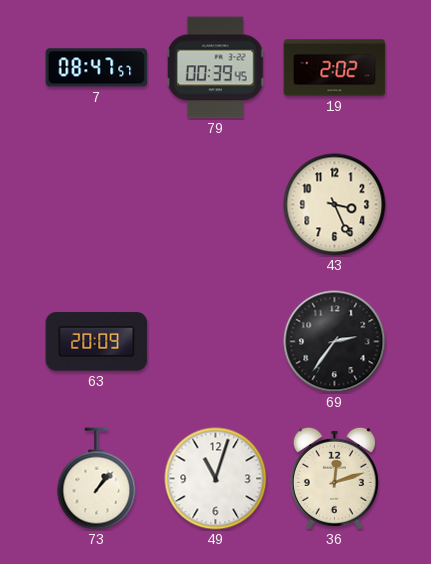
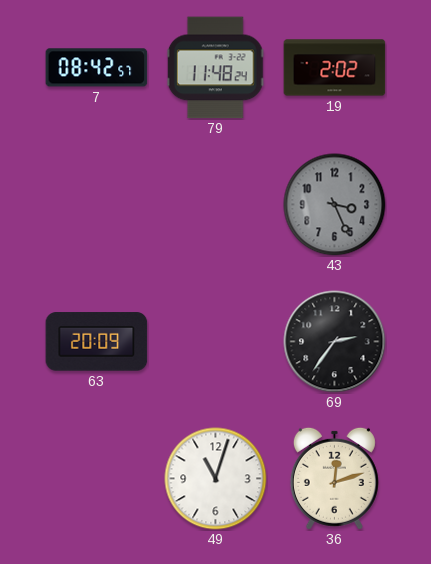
7: 08:47 -> 08:42
79: 00:39 -> 11:48
43 dial: cream -> grey
73: 1:07 -> none
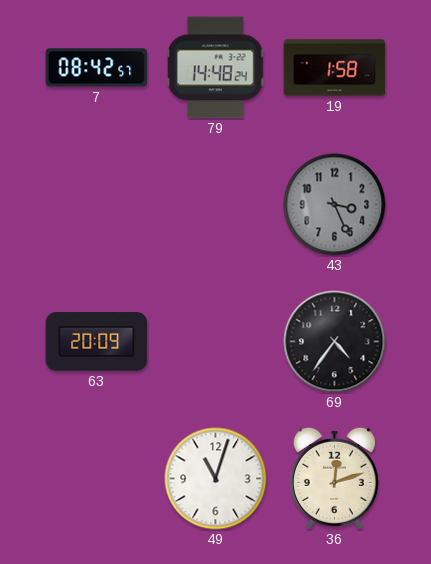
79: 11:48 -> 14:48
19: 2:02 -> 1:58
69: 2:36 -> 4:36
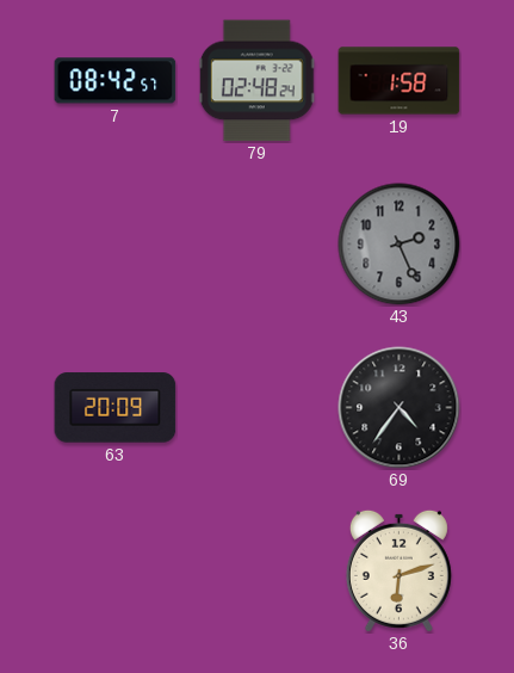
79: 14:48 -> 02:48
43: 3:26 -> 2:26
49: 11:03 -> none
36: 12:12 -> 6:12
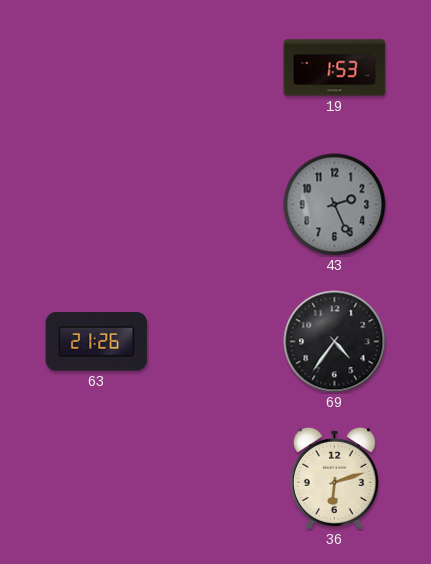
7: 08:42 -> none
79: 02:48 -> none
19: 1:58 -> 1:53
63: 20:09 -> 21:26
